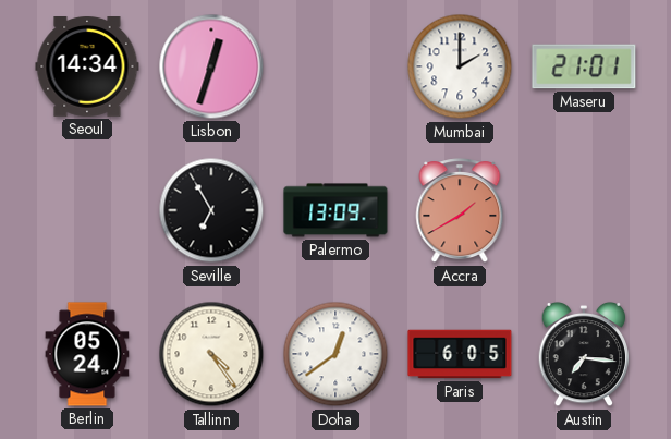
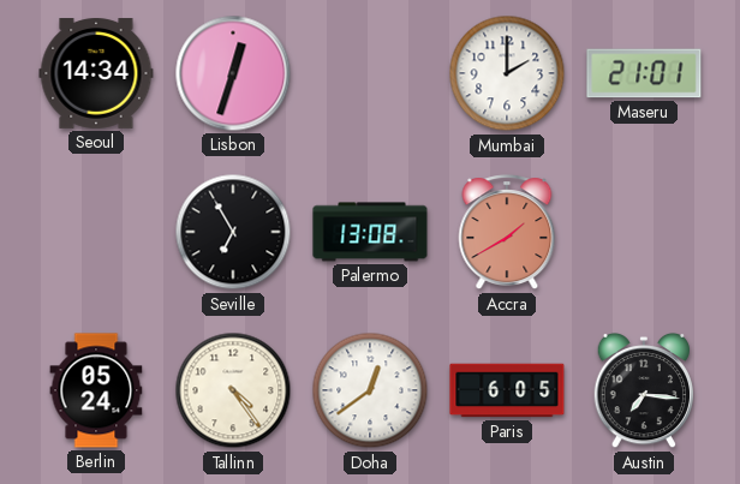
Palermo: 13:09 -> 13:08
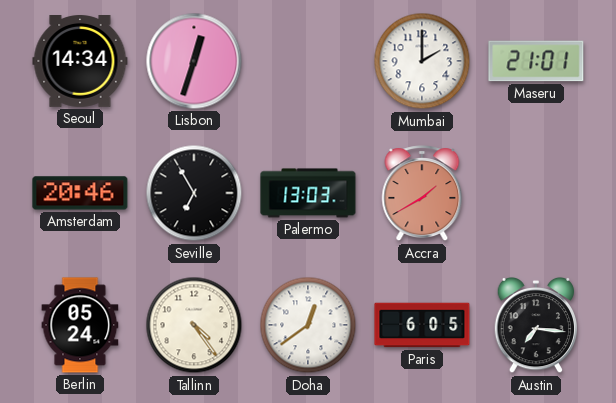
Amsterdam: none -> 20:46
Palermo: 13:08 -> 13:03
